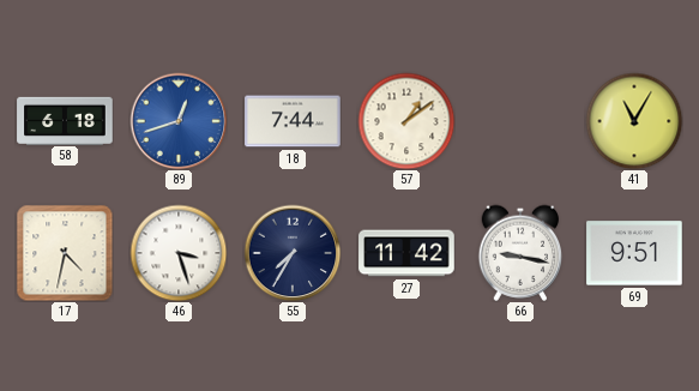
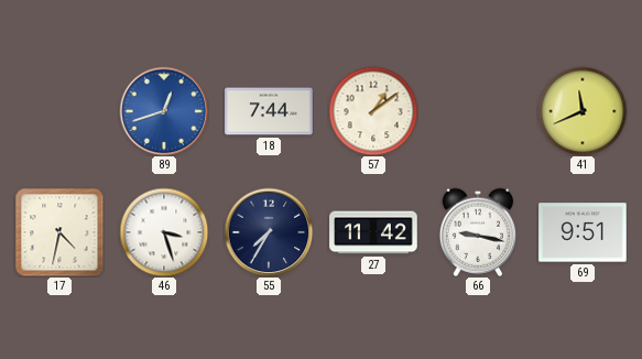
58: 6:18 -> none
41: 11:05 -> 11:41
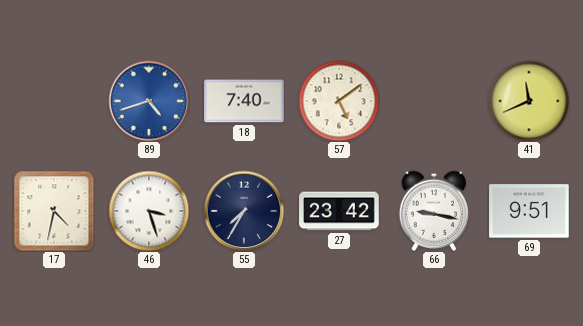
89: 12:42 -> 4:42
18: 7:44 -> 7:40
57: 1:09 -> 5:09
27: 11:42 -> 23:42
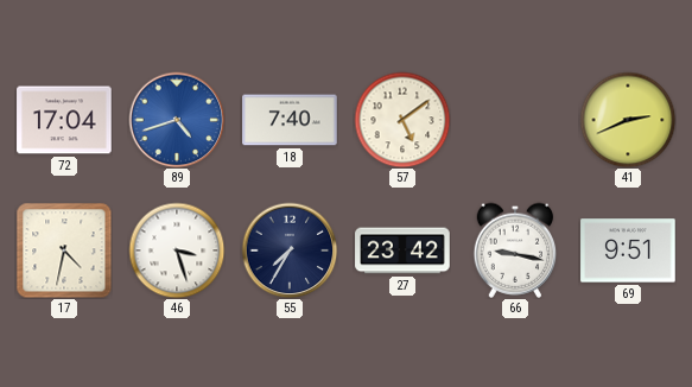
72: none -> 17:04
41: 11:41 -> 2:41
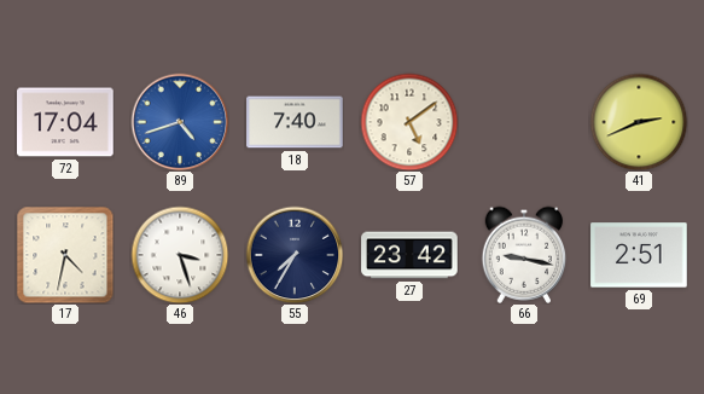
69: 9:51 -> 2:51
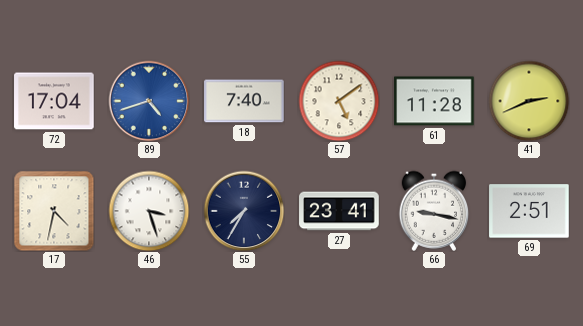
61: none -> 11:28
27: 23:42 -> 23:41
